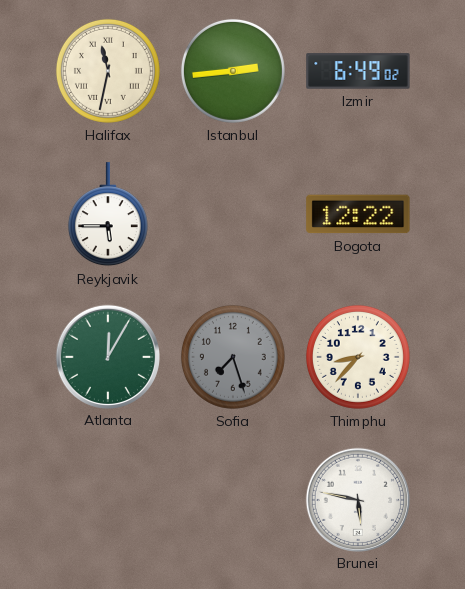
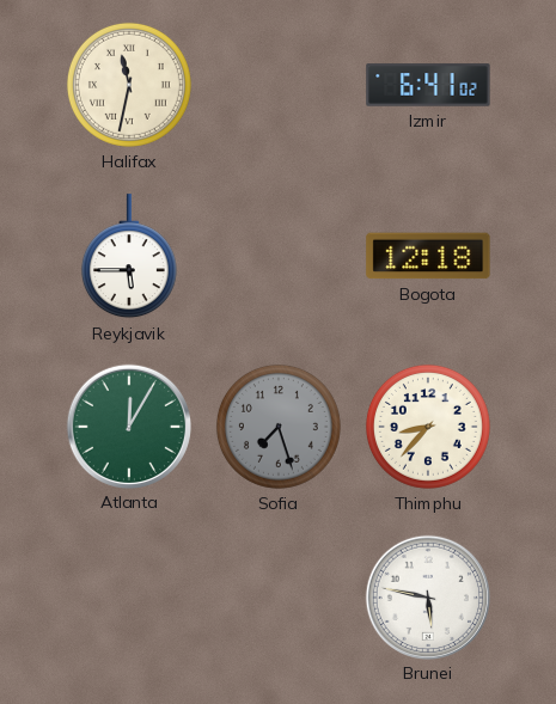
Istanbul: 2:44 -> none
Izmir: 6:49 -> 6:41
Bogota: 12:22 -> 12:18
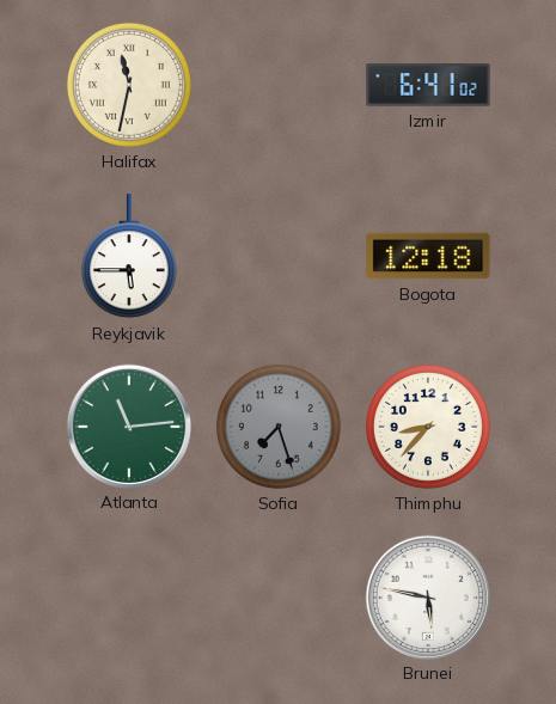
Atlanta: 12:05 -> 11:14
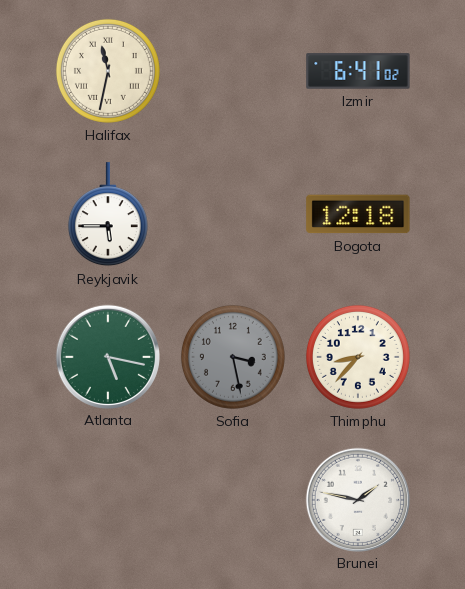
Atlanta: 11:14 -> 5:17
Sofia: 7:27 -> 3:28
Brunei: 5:47 -> 1:47
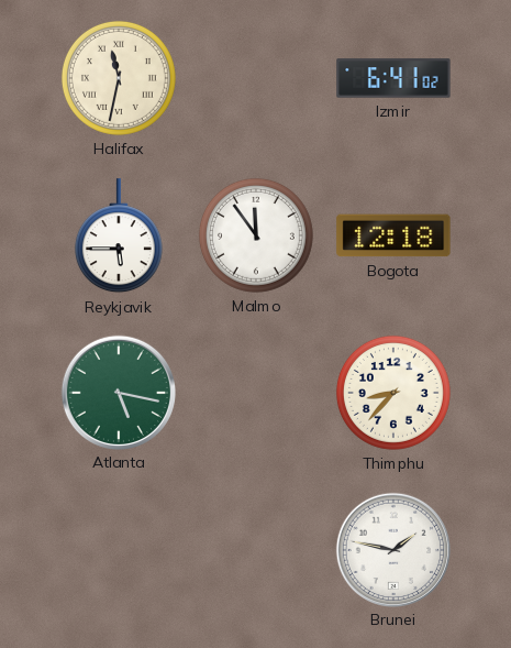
Malmo: none -> 11:54
Sofia: 3:28 -> none
